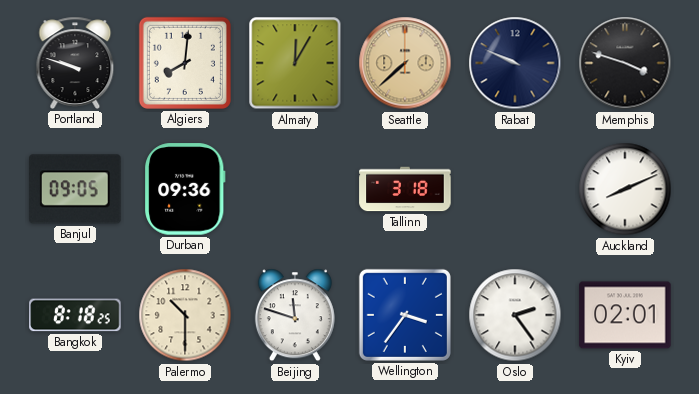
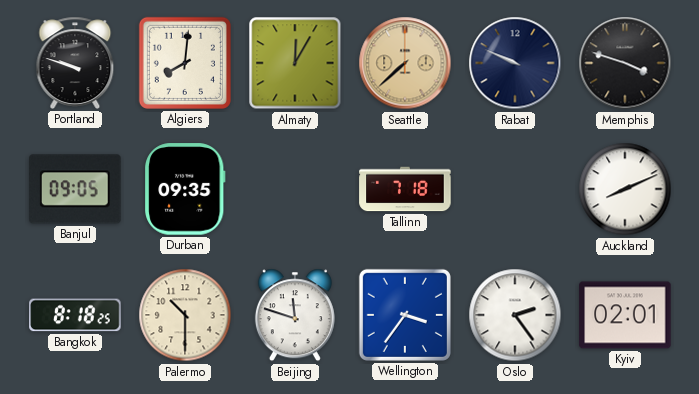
Durban: 09:36 -> 09:35
Tallinn: 3:18 -> 7:18
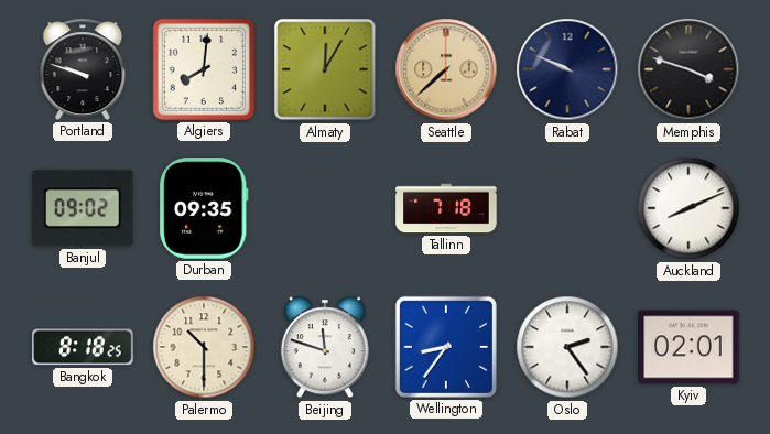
Banjul: 09:05 -> 09:02
Wellington: 3:36 -> 8:36
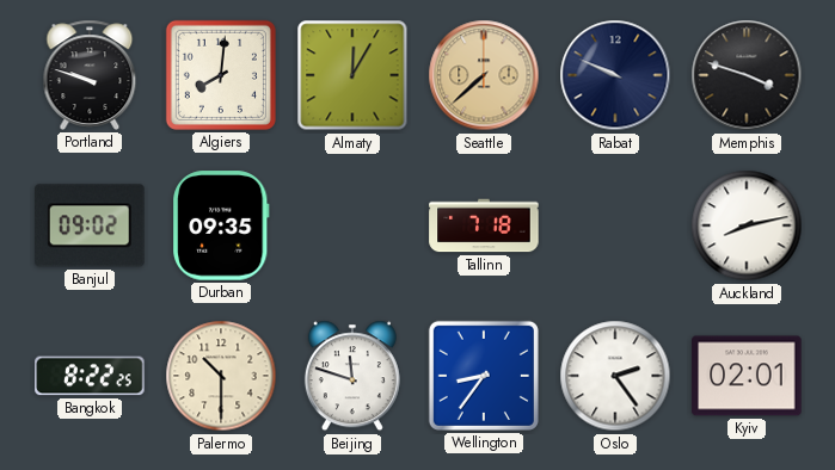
Auckland: 8:11 -> 8:13
Bangkok: 8:18 -> 8:22
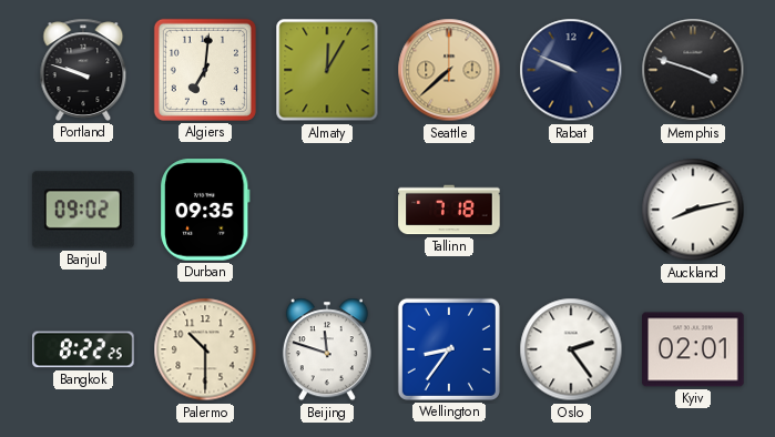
Algiers: 8:01 -> 7:01
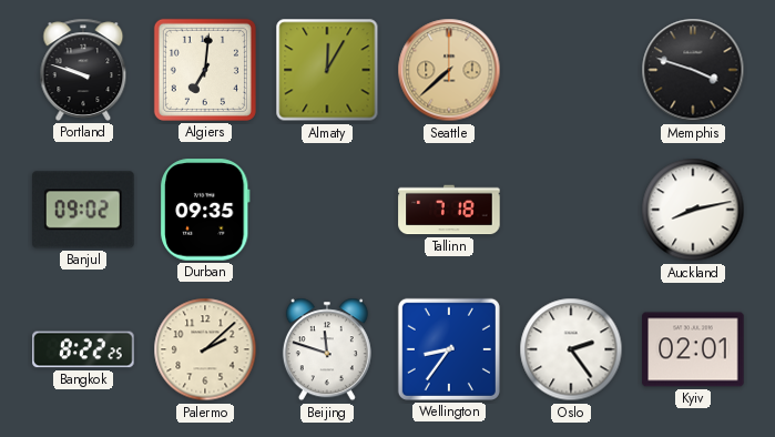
Rabat: 9:49 -> none
Palermo: 10:30 -> 2:08
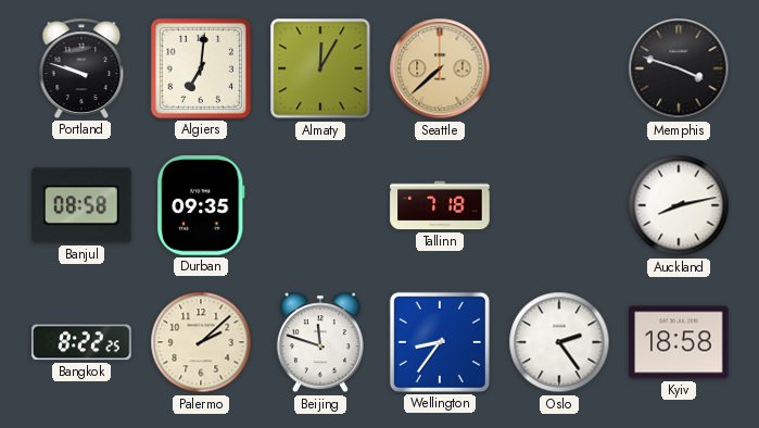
Banjul: 09:02 -> 08:58
Kyiv: 02:01 -> 18:58
